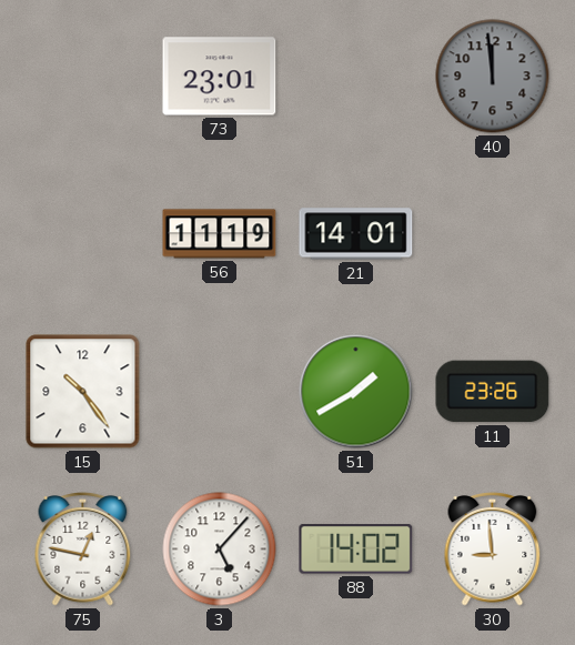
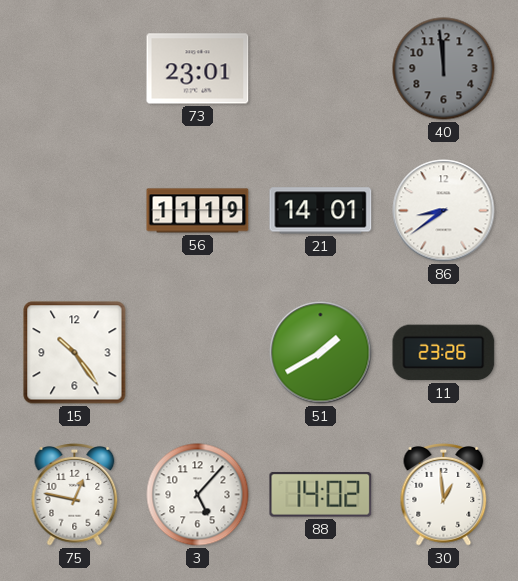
86: none -> 8:39
30: 8:59 -> 12:59
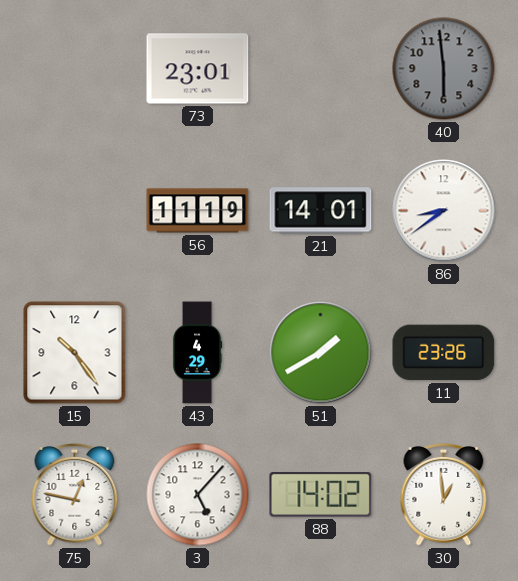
40: 11:59 -> 5:59
43: none -> 4:29
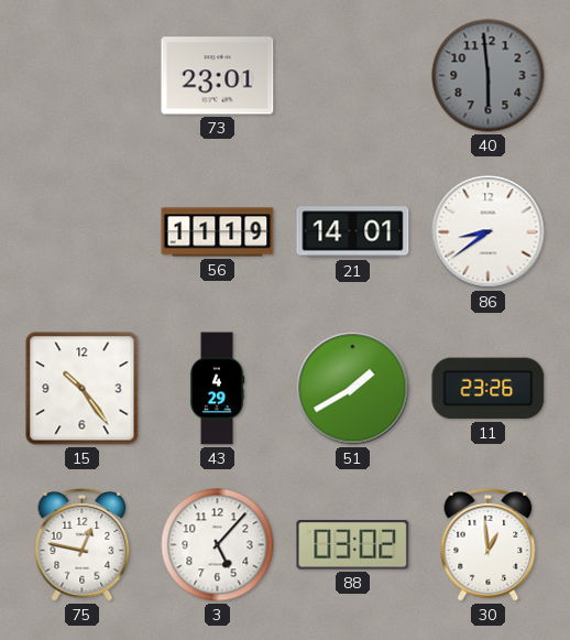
88: 14:02 -> 03:02
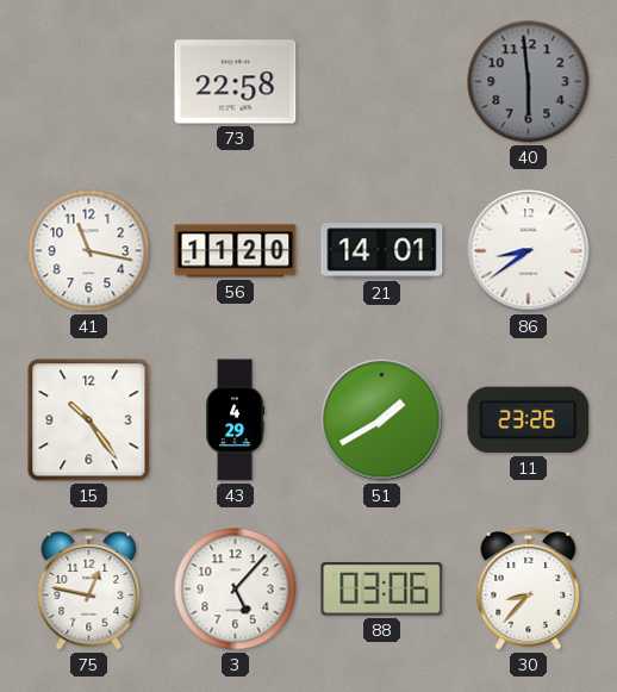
73: 23:01 -> 22:58
41: none -> 11:17
56: 11:19 -> 11:20
88: 03:02 -> 03:06
30: 12:59 -> 8:37
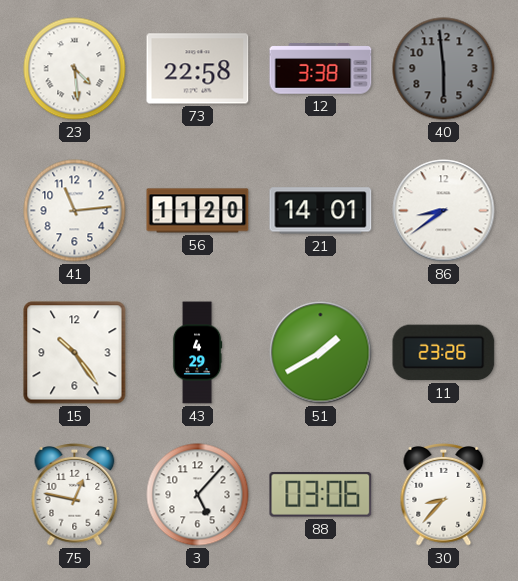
23: none -> 4:29
12: none -> 3:38
41: 11:17 -> 11:14
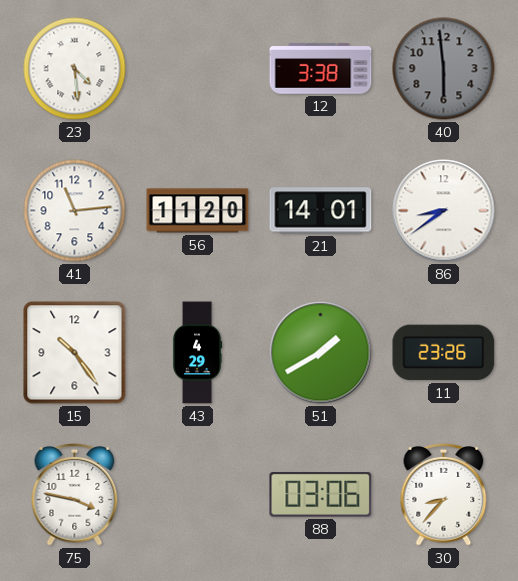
73: 22:58 -> none
75: 12:47 -> 3:47
3: 5:07 -> none
